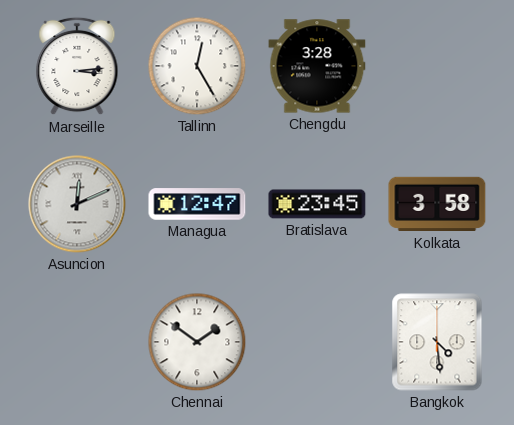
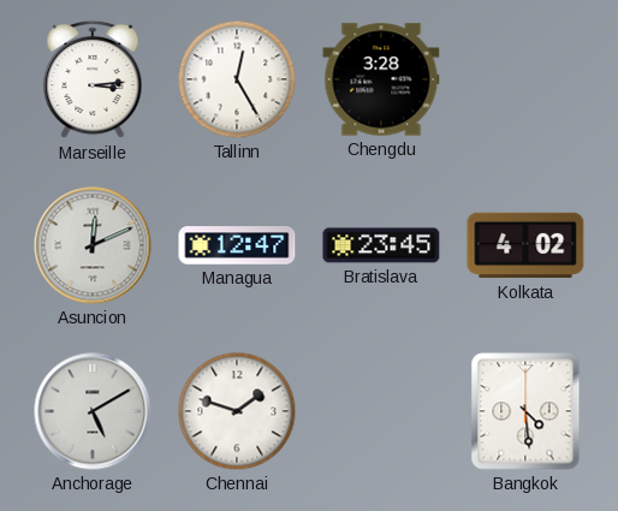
Kolkata: 3:58 -> 4:02
Anchorage: none -> 5:10
Chennai: 1:51 -> 1:48
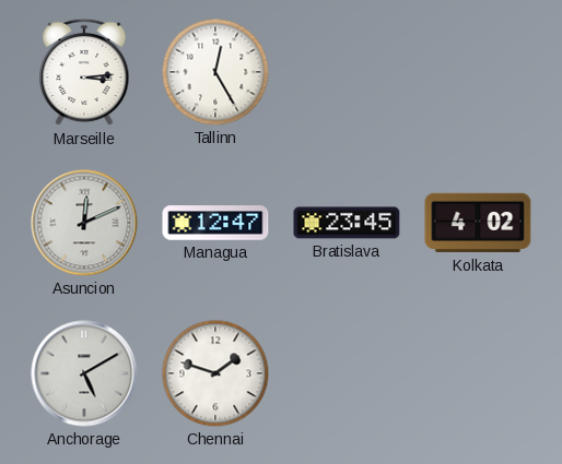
Chengdu: 3:28 -> none
Bangkok: 4:29 -> none
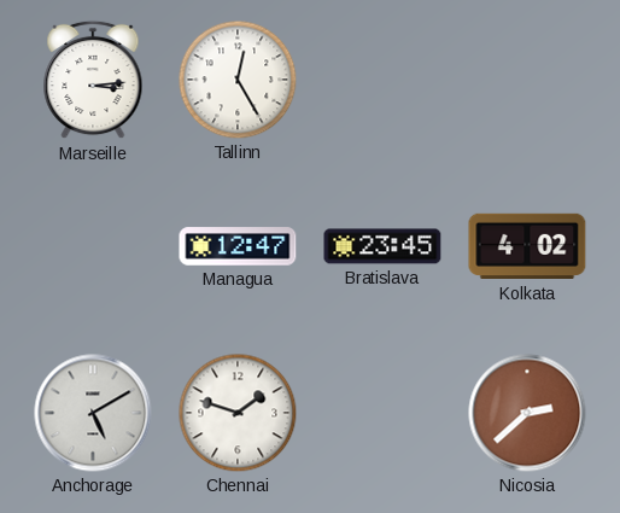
Asuncion: 12:11 -> none
Nicosia: none -> 2:38
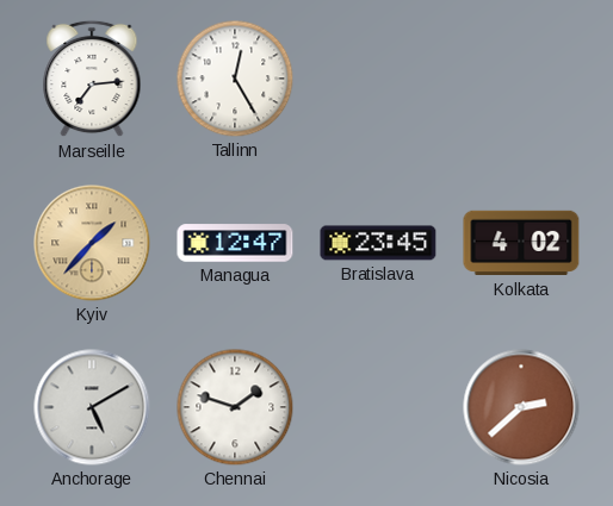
Marseille: 3:14 -> 7:14
Kyiv: none -> 1:37
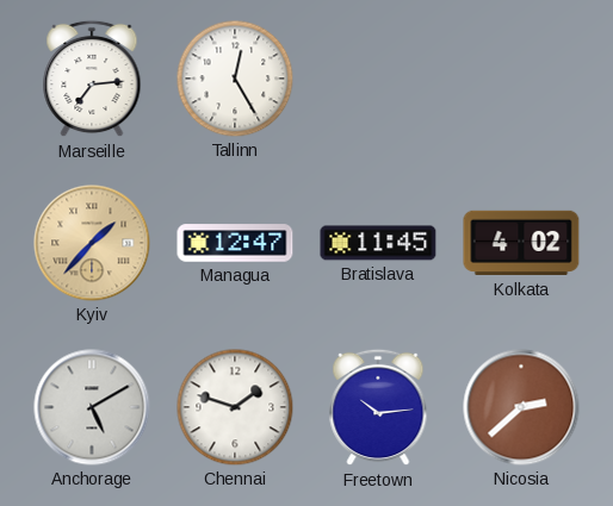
Bratislava: 23:45 -> 11:45
Freetown: none -> 10:14
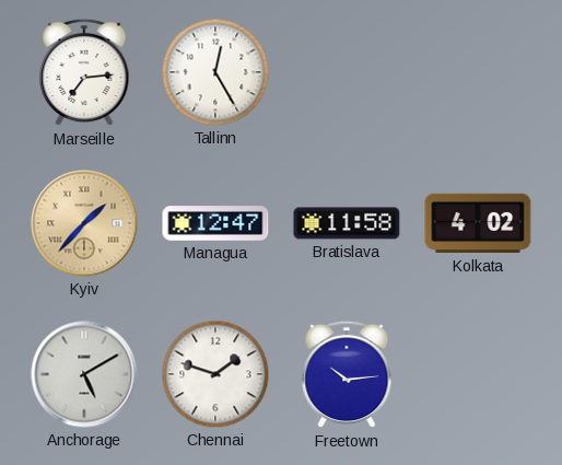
Bratislava: 11:45 -> 11:58
Nicosia: 2:38 -> none
